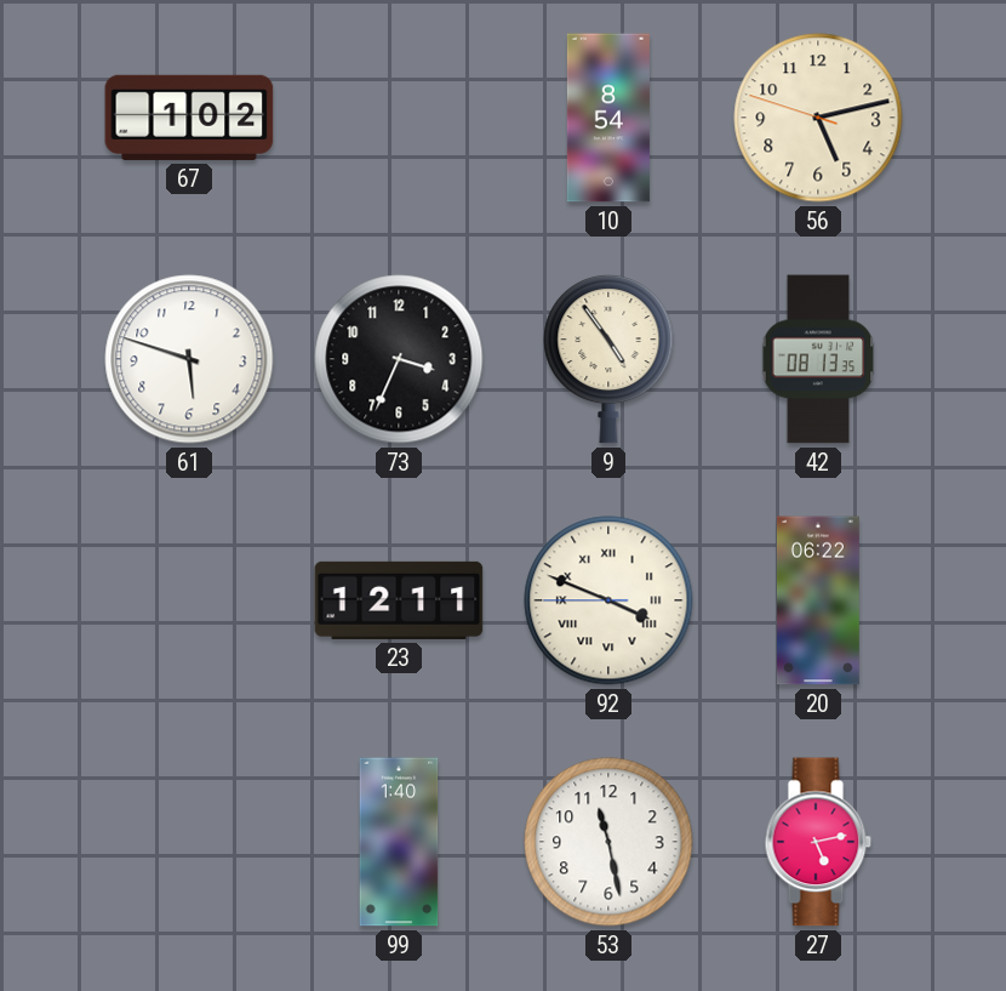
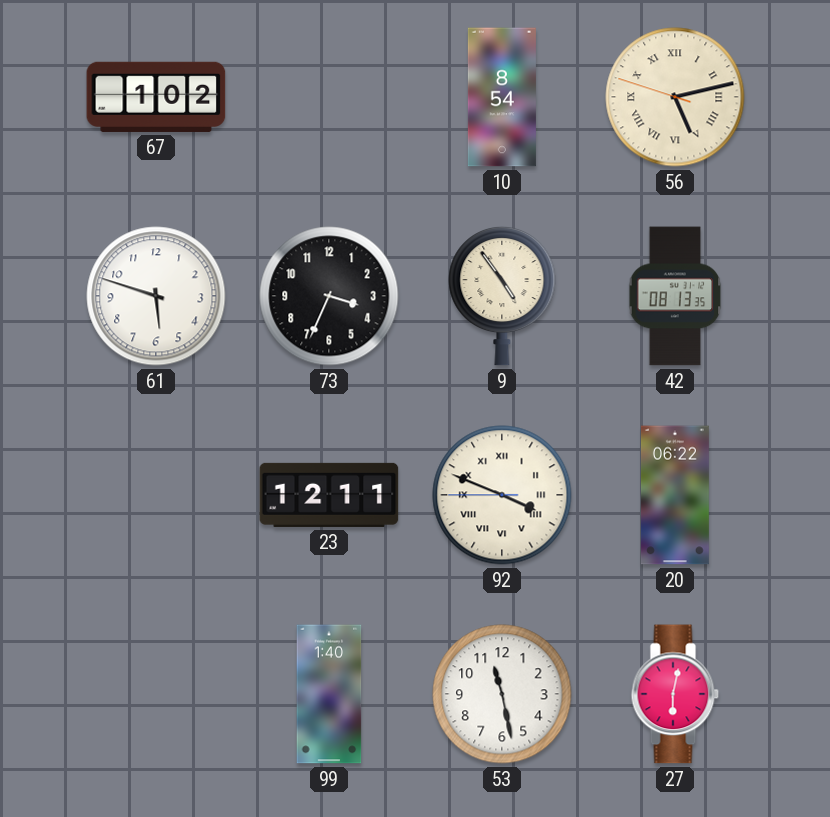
56 numerals: Arabic -> Roman
27: 5:13 -> 6:02
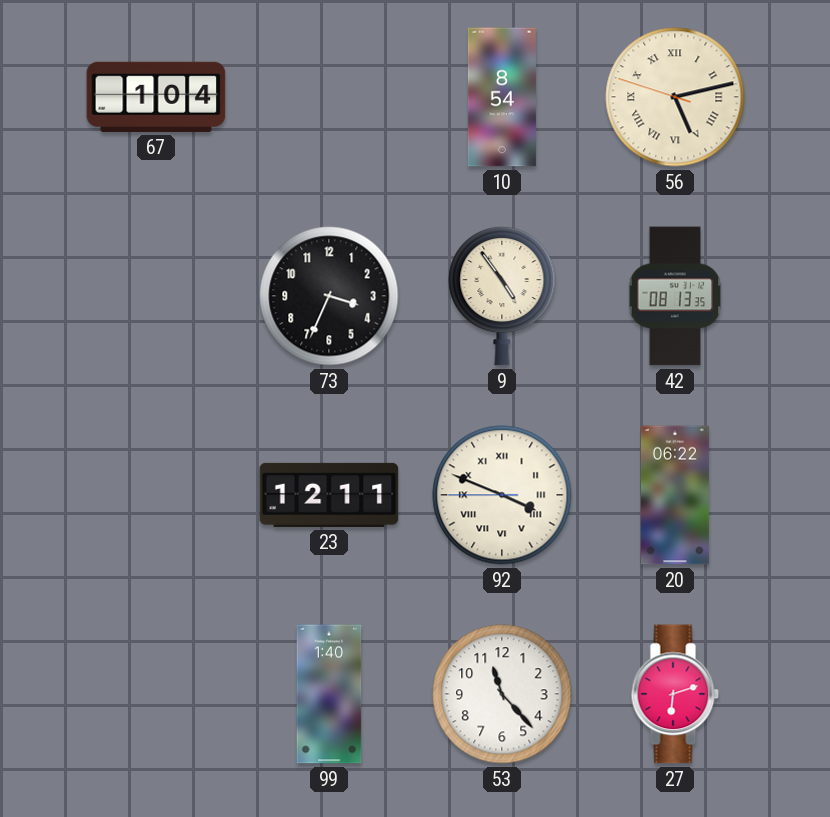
67: 1:02 -> 1:04
61: 5:48 -> none
53: 11:28 -> 11:23
27: 6:02 -> 6:12
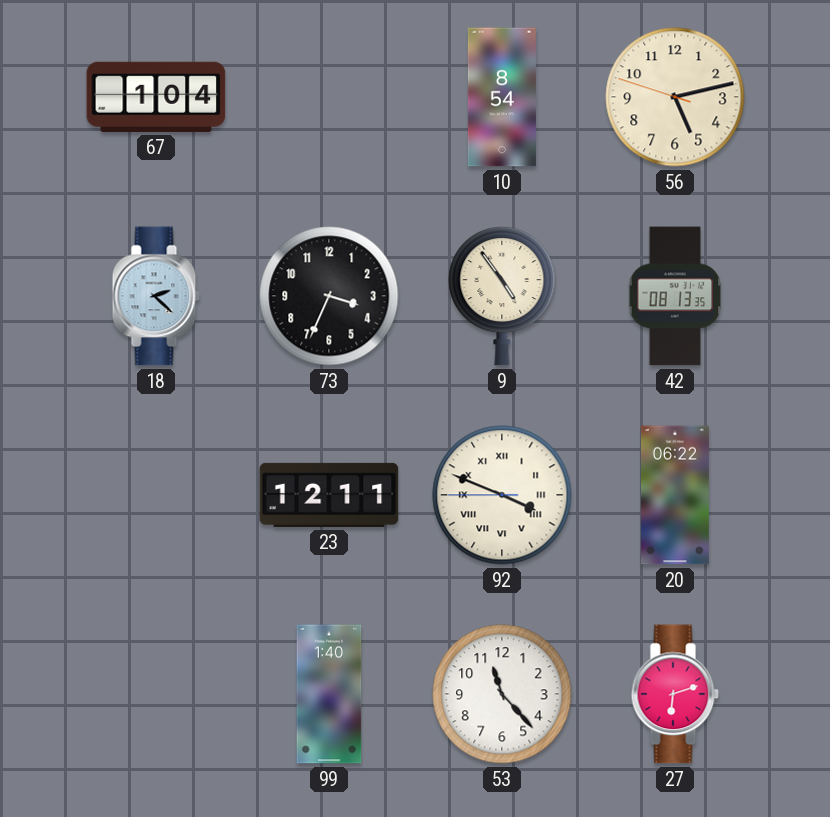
56 numerals: Roman -> Arabic
18: none -> 2:22
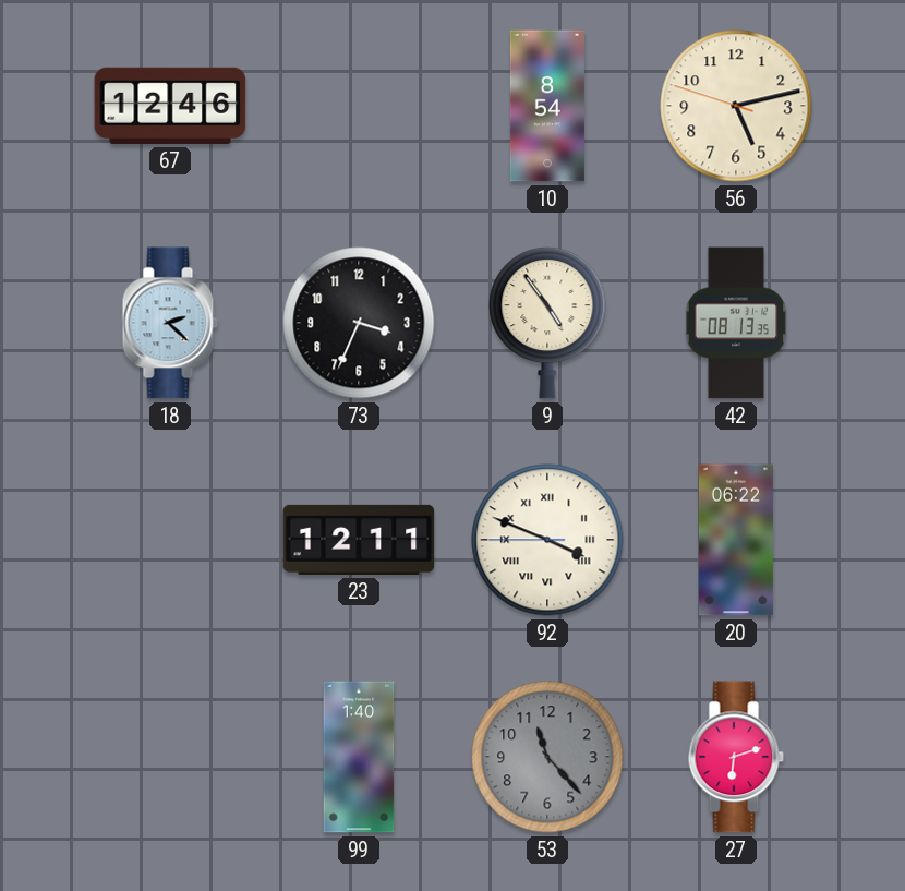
67: 1:04 -> 12:46
53 dial: white -> grey
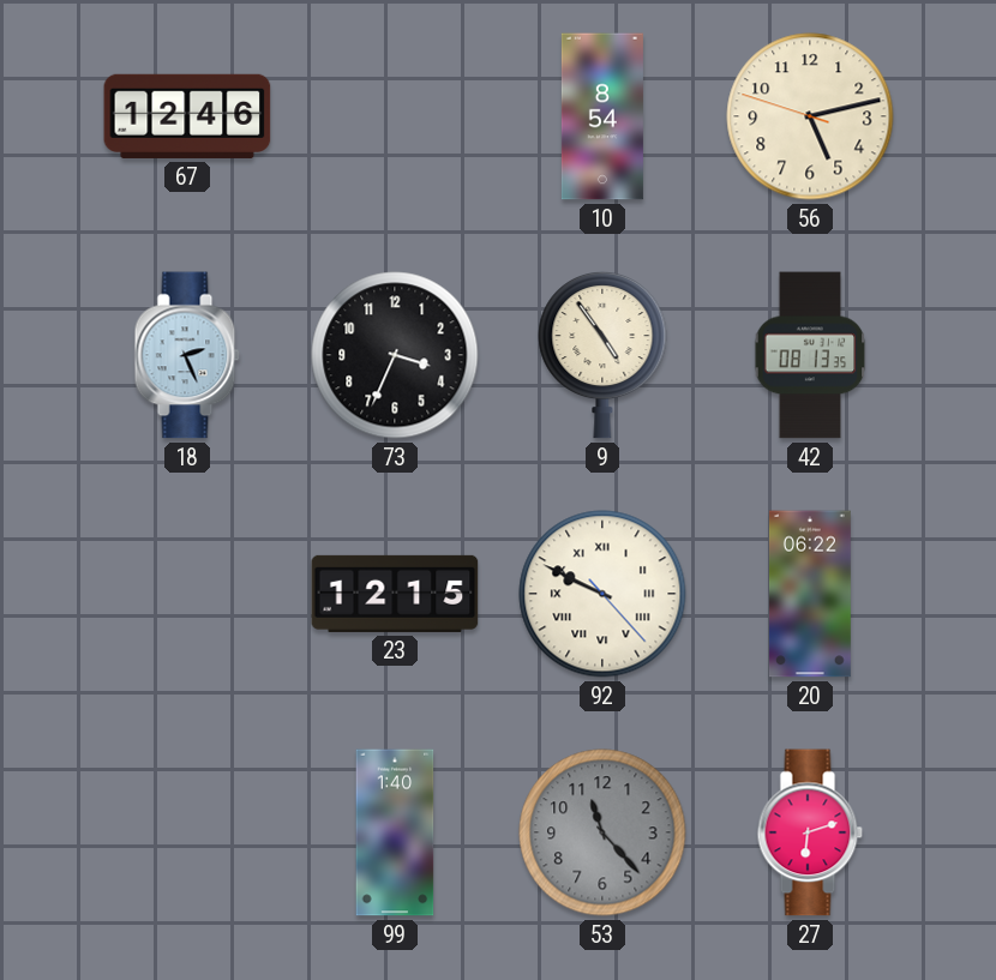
18: 2:22 -> 2:26
23: 12:11 -> 12:15
92: 3:48 -> 9:49
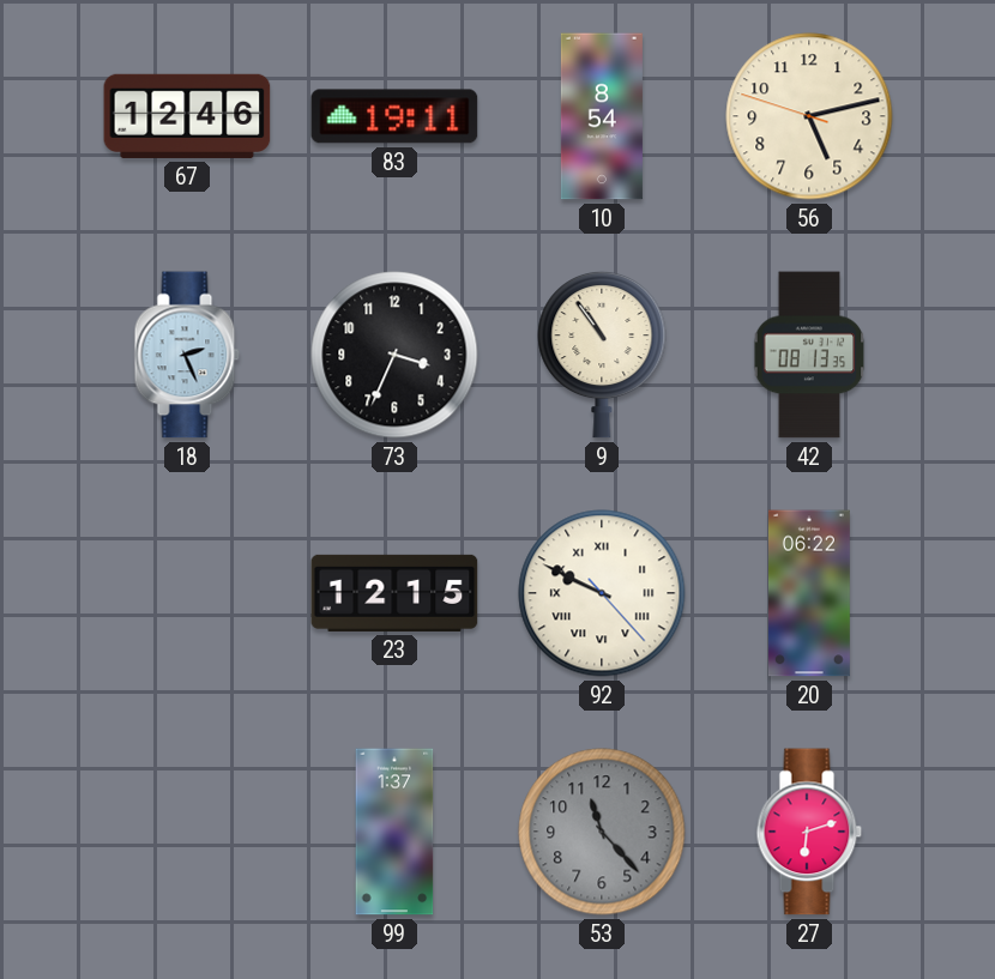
83: none -> 19:11
9: 4:54 -> 10:54
99: 1:40 -> 1:37
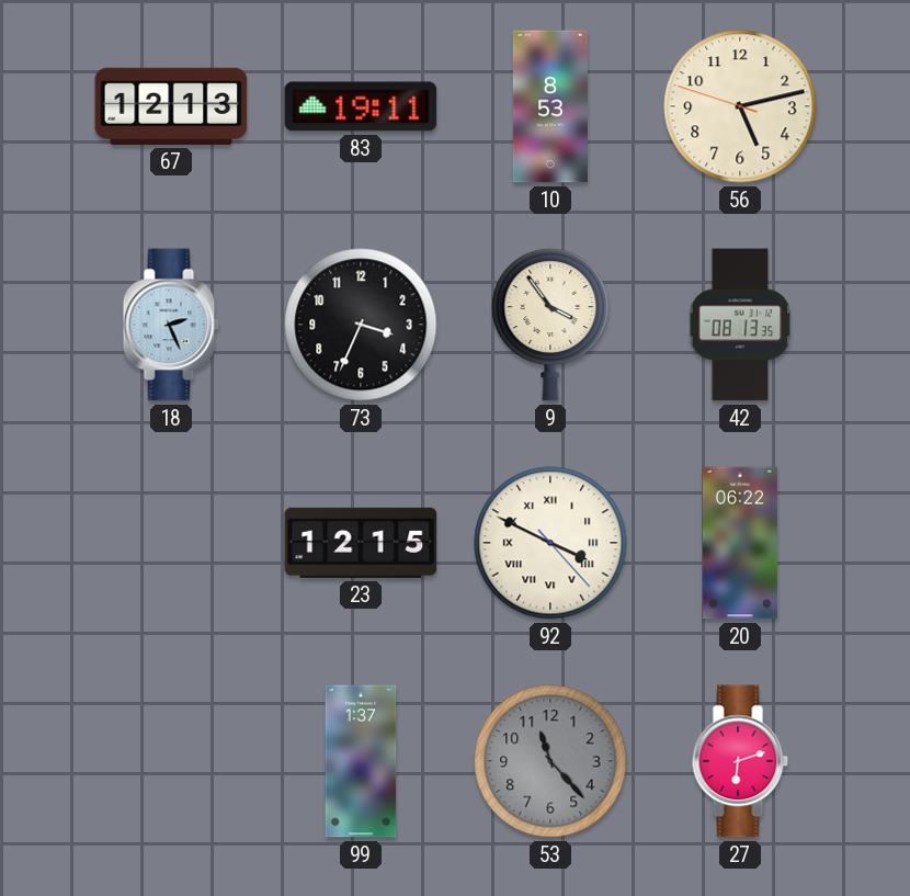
67: 12:46 -> 12:13
10: 8:54 -> 8:53
9: 10:54 -> 3:54
92: 9:49 -> 3:49
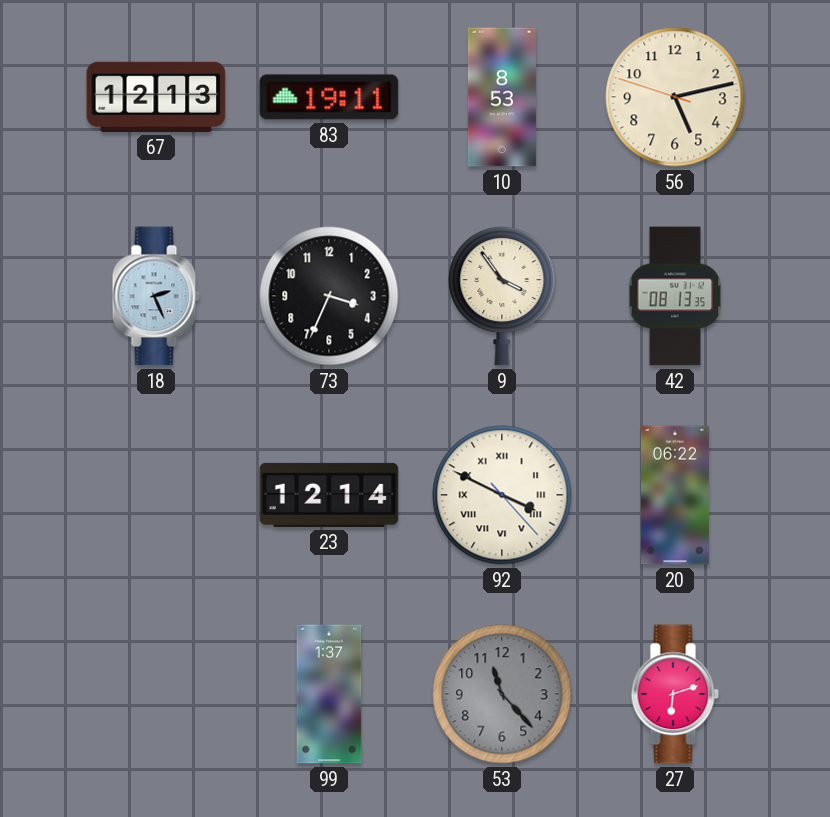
23: 12:15 -> 12:14
